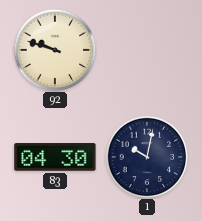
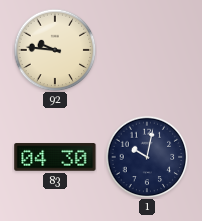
92: 9:48 -> 9:46
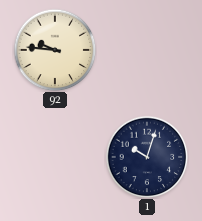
83: 04:30 -> none
1: 10:02 -> 10:03
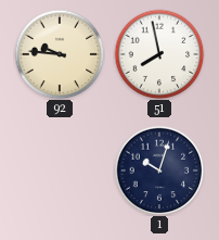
51: none -> 7:58
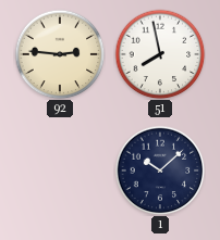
92: 9:46 -> 2:46
1: 10:03 -> 10:08
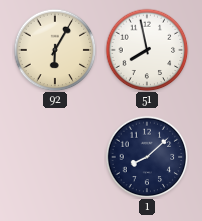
92: 2:46 -> 6:05
1: 10:08 -> 8:08
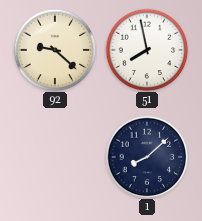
92: 6:05 -> 9:22
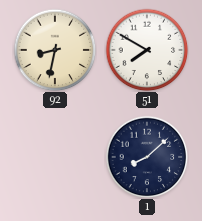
92: 9:22 -> 8:32
51: 7:58 -> 7:50
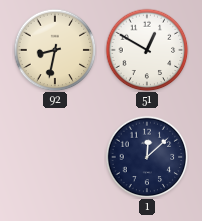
51: 7:50 -> 12:50
1: 8:08 -> 12:08
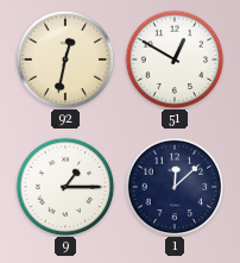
92: 8:32 -> 12:32
9: none -> 1:15
